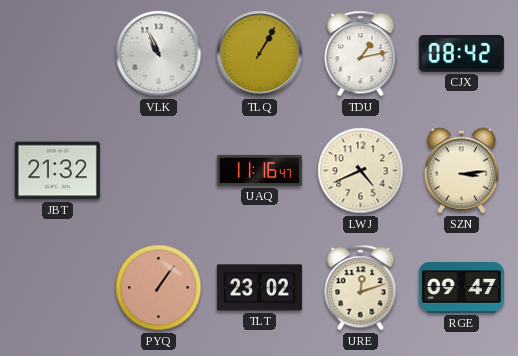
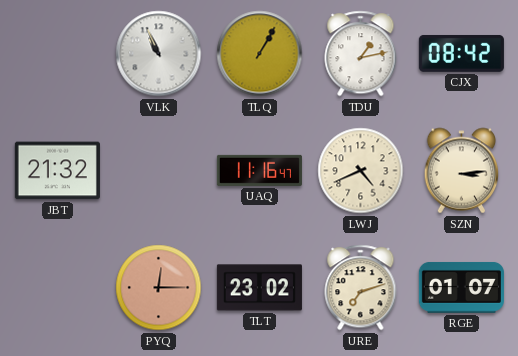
PYQ: 1:06 -> 12:15
URE: 12:12 -> 7:12
RGE: 09:47 -> 01:07
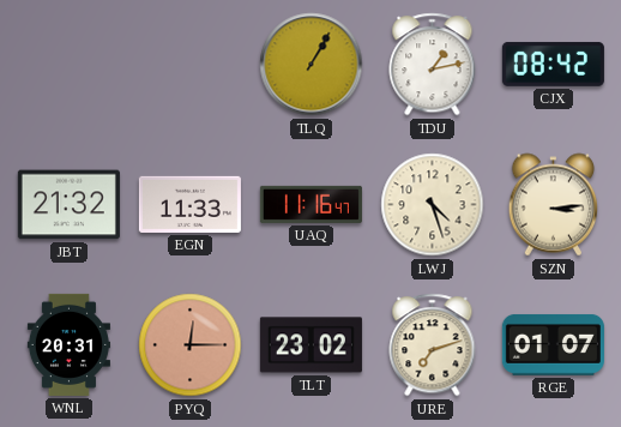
VLK: 10:56 -> none
EGN: none -> 11:33
LWJ: 4:41 -> 4:27
WNL: none -> 20:31
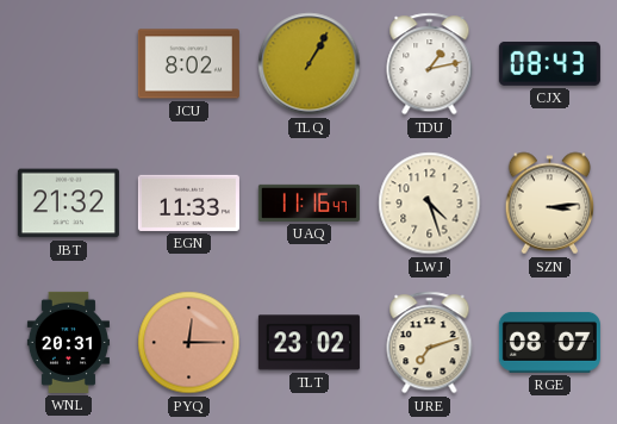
JCU: none -> 8:02
CJX: 08:42 -> 08:43
RGE: 01:07 -> 08:07
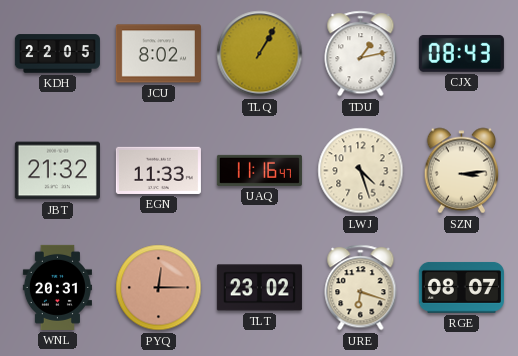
KDH: none -> 22:05
URE: 7:12 -> 6:18
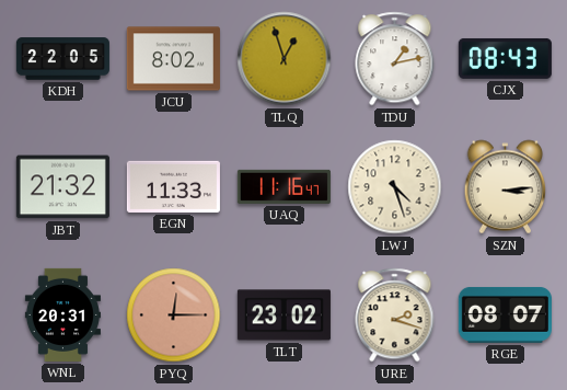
TLQ: 1:05 -> 12:57
URE: 6:18 -> 2:18
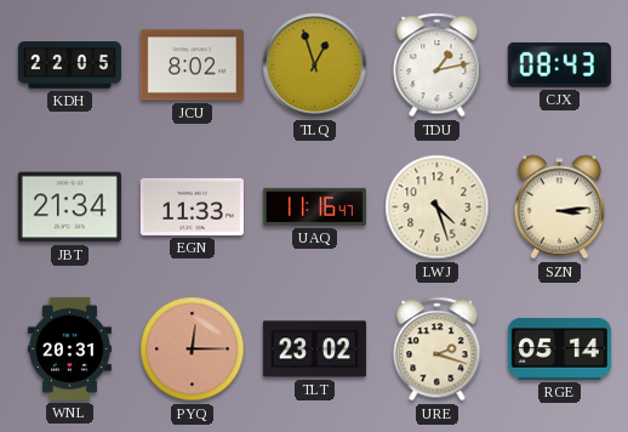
JBT: 21:32 -> 21:34
RGE: 08:07 -> 05:14
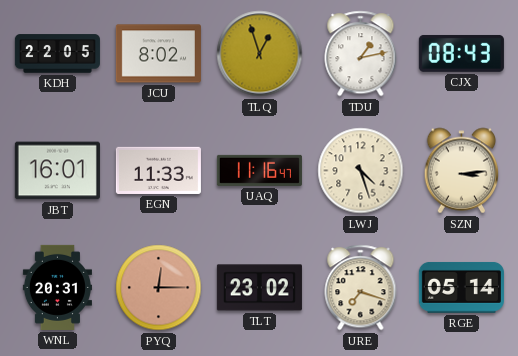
JBT: 21:34 -> 16:01
URE: 2:18 -> 7:18
